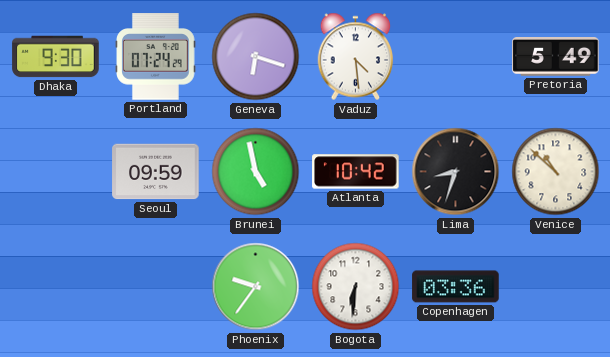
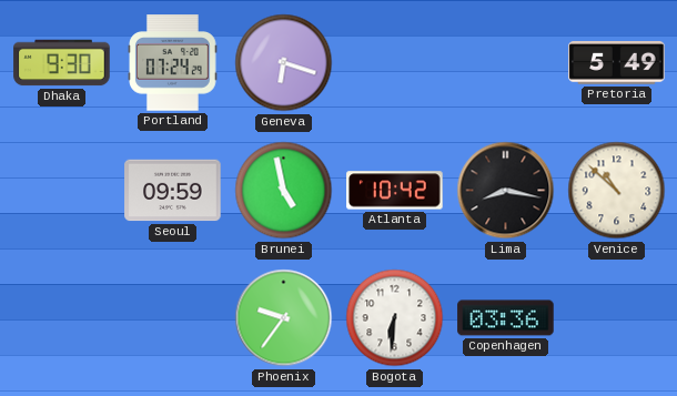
Vaduz: 4:29 -> none
Lima: 8:33 -> 8:17
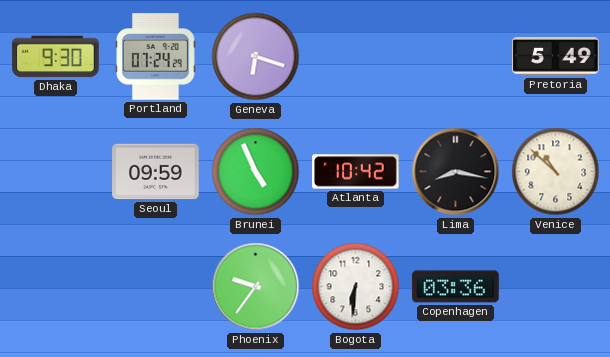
Brunei: 4:58 -> 4:56
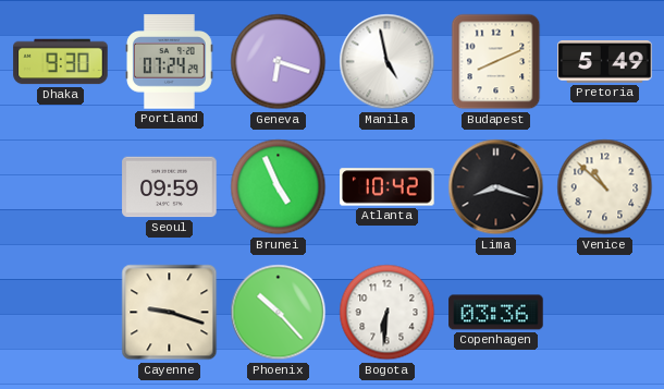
Manila: none -> 4:58
Budapest: none -> 8:11
Lima: 8:17 -> 8:18
Cayenne: none -> 9:18
Phoenix: 9:36 -> 10:23
